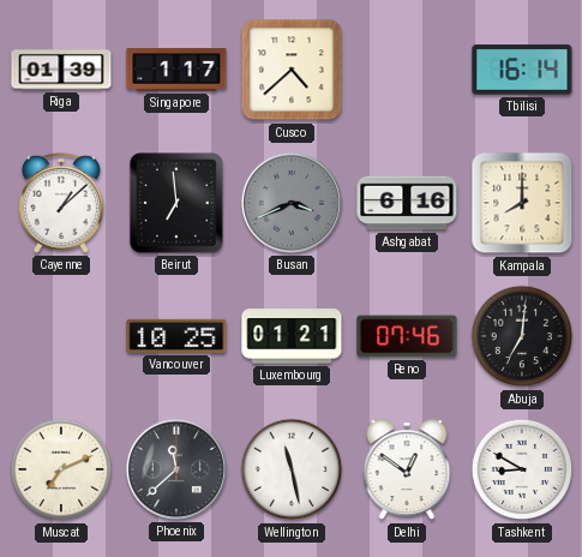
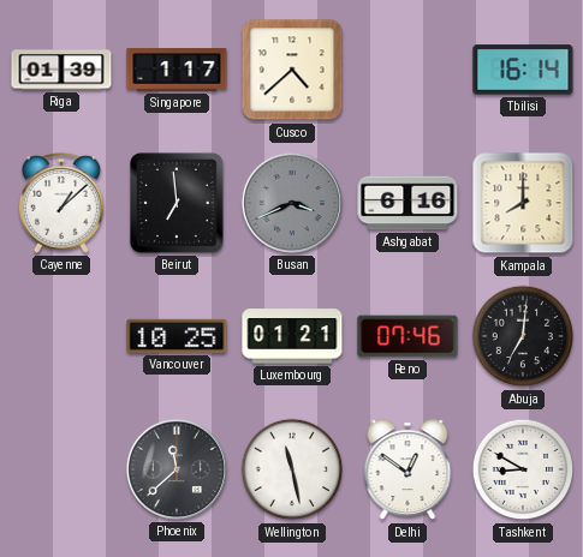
Muscat: 7:11 -> none
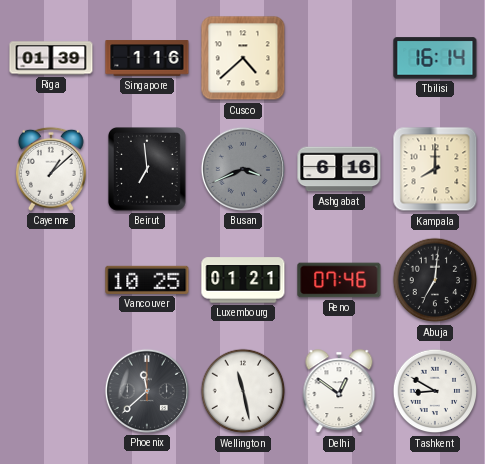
Singapore: 1:17 -> 1:16
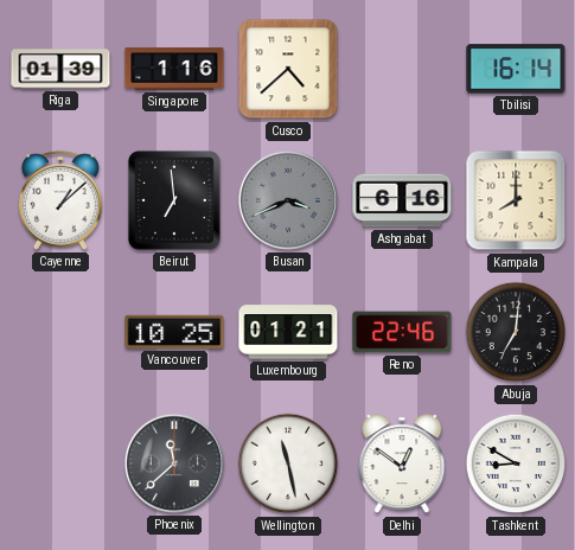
Reno: 07:46 -> 22:46
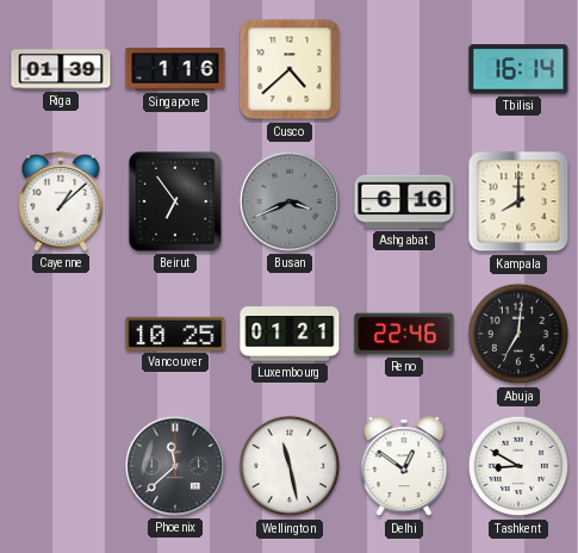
Beirut: 6:59 -> 6:54
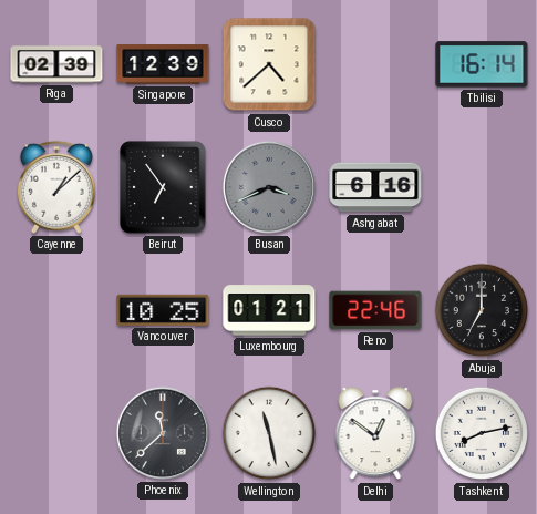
Riga: 01:39 -> 02:39
Singapore: 1:16 -> 12:39
Kampala: 8:00 -> none
Abuja: 7:01 -> 7:00
Tashkent: 8:50 -> 8:13
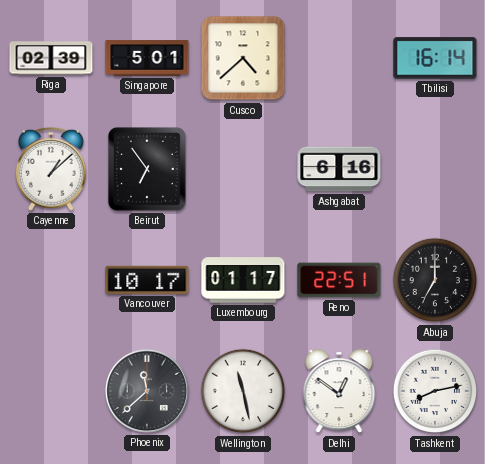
Singapore: 12:39 -> 5:01
Busan: 3:41 -> none
Vancouver: 10:25 -> 10:17
Luxembourg: 01:21 -> 01:17
Reno: 22:46 -> 22:51
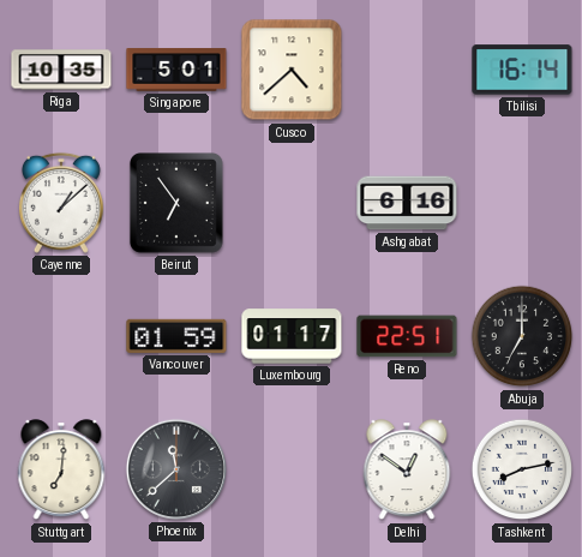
Riga: 02:39 -> 10:35
Vancouver: 10:17 -> 01:59
Stuttgart: none -> 7:01
Wellington: 11:28 -> none
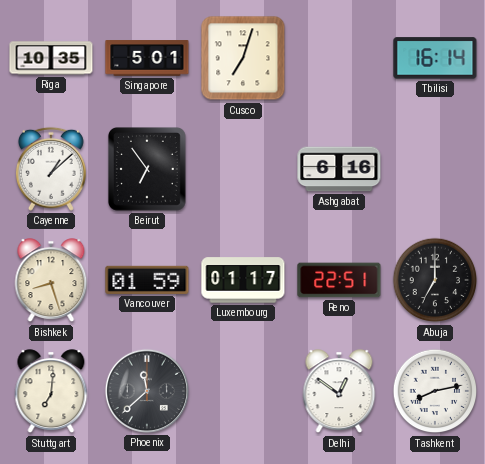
Cusco: 4:38 -> 7:03
Bishkek: none -> 8:27
